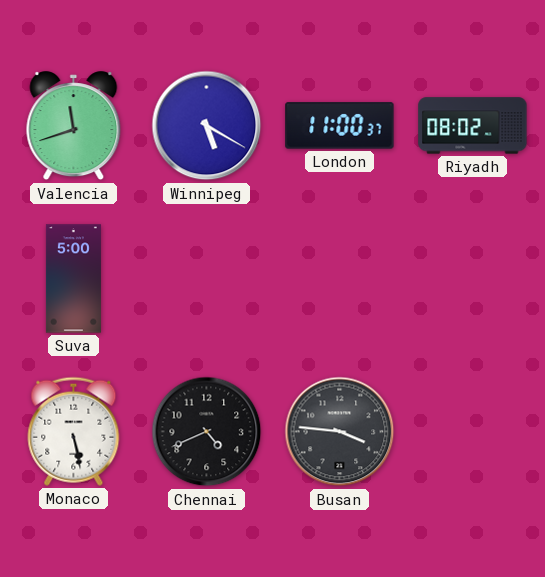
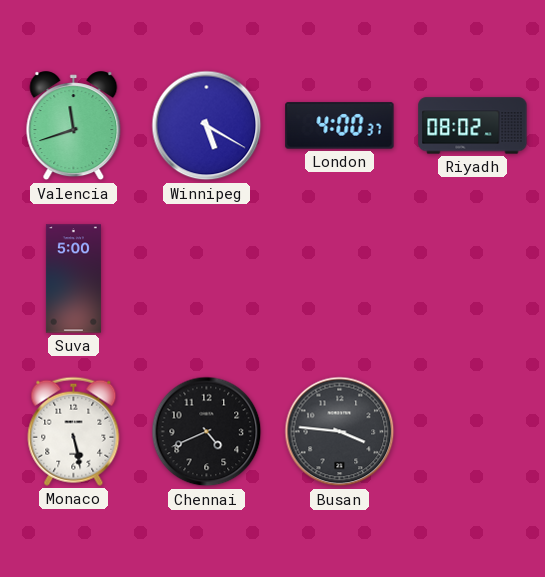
London: 11:00 -> 4:00
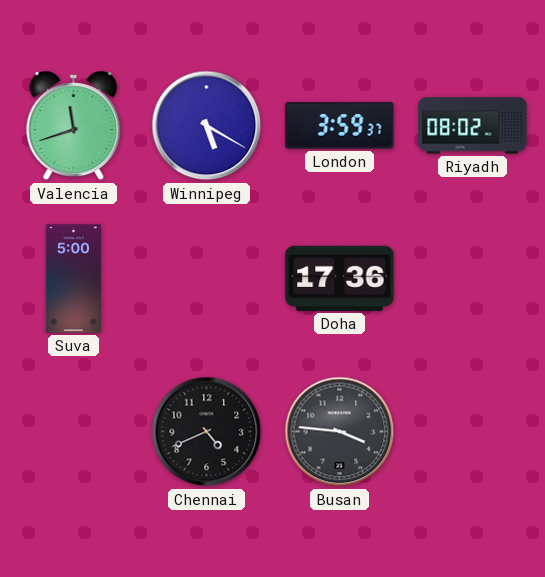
London: 4:00 -> 3:59
Doha: none -> 17:36
Monaco: 5:28 -> none
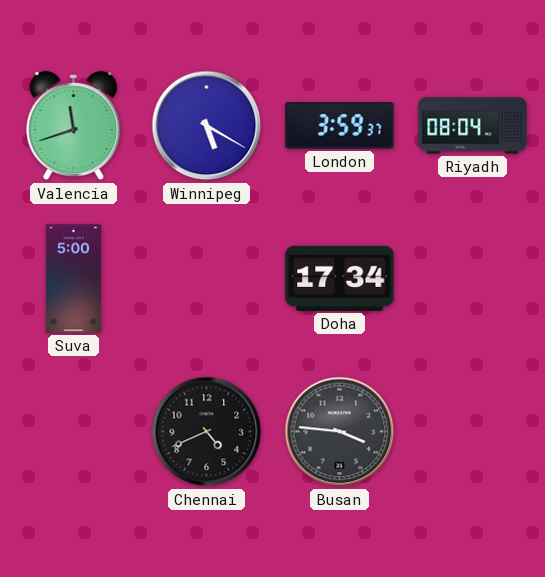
Riyadh: 08:02 -> 08:04
Doha: 17:36 -> 17:34
